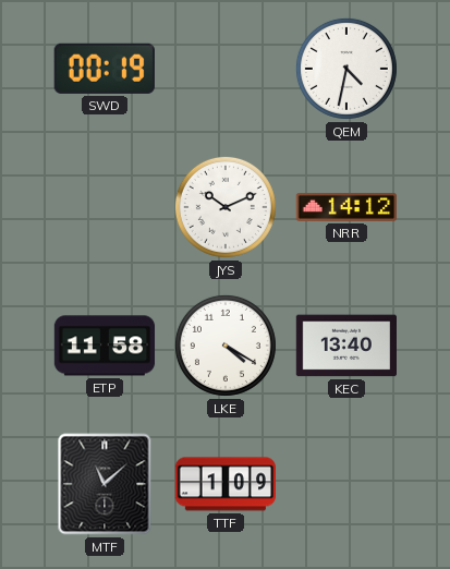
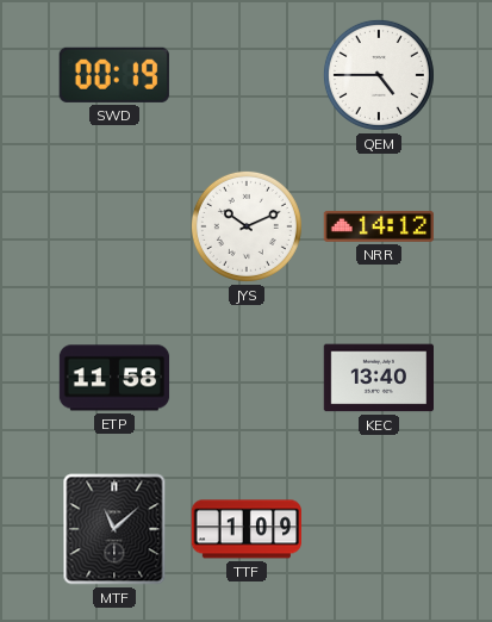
QEM: 4:32 -> 4:45
LKE: 4:20 -> none
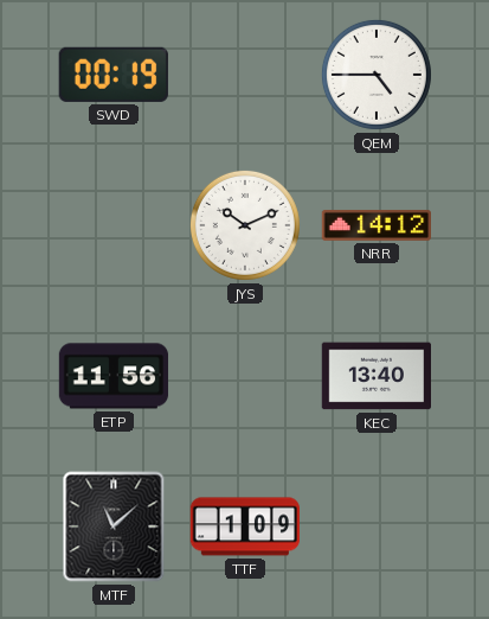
ETP: 11:58 -> 11:56
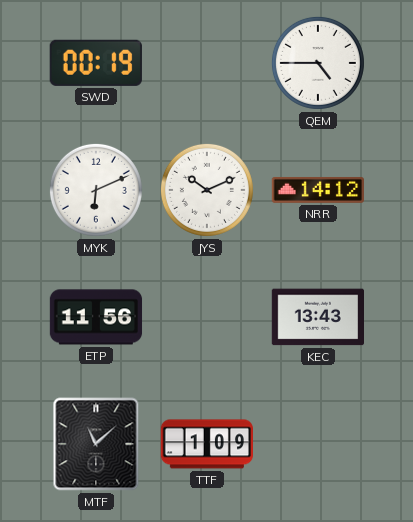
MYK: none -> 6:11
KEC: 13:40 -> 13:43
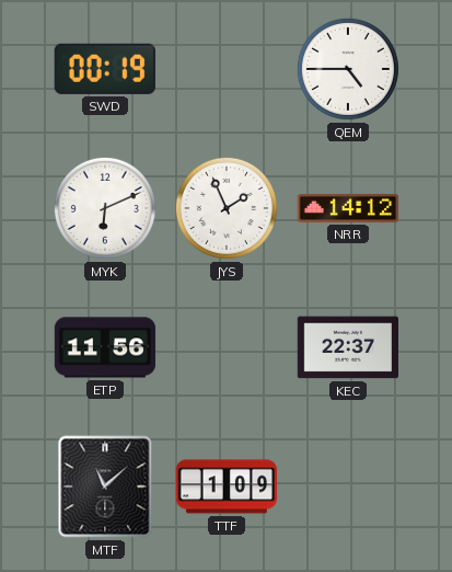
JYS: 10:11 -> 1:56
KEC: 13:43 -> 22:37
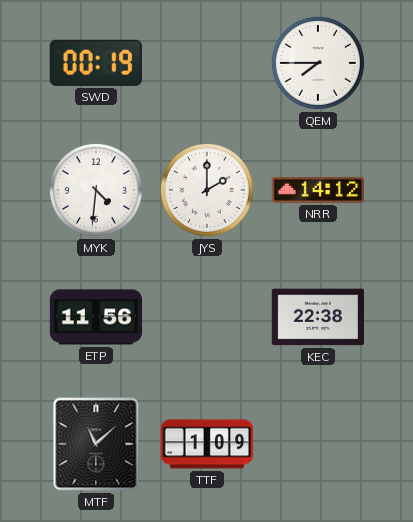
QEM: 4:45 -> 7:45
MYK: 6:11 -> 4:31
JYS: 1:56 -> 2:00
KEC: 22:37 -> 22:38
